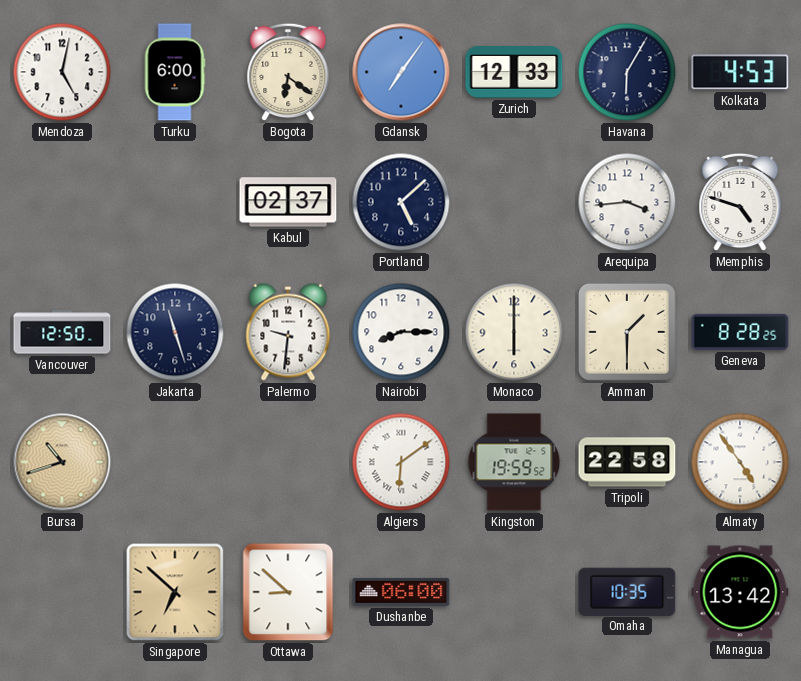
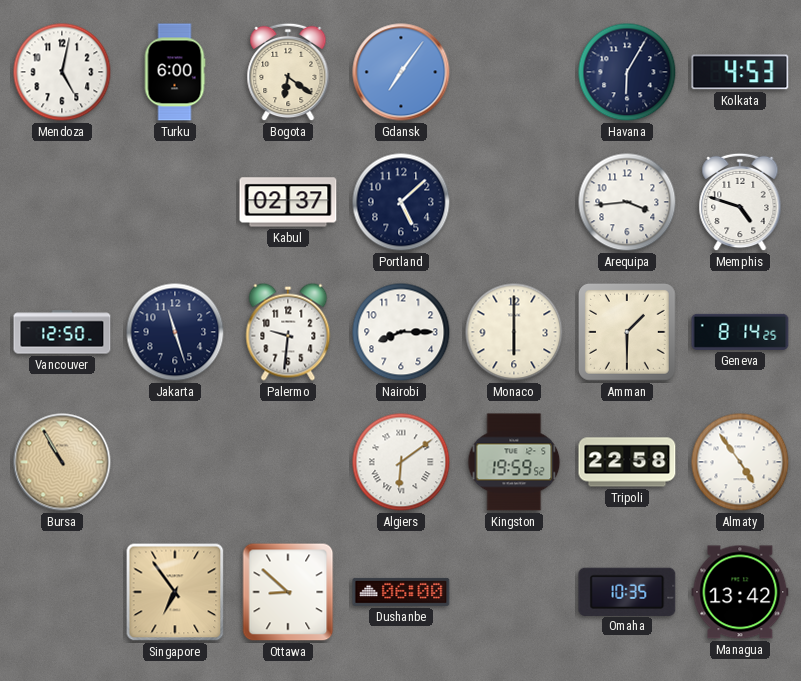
Zurich: 12:33 -> none
Geneva: 8:28 -> 8:14
Bursa: 10:42 -> 10:55
Singapore: 6:52 -> 6:54
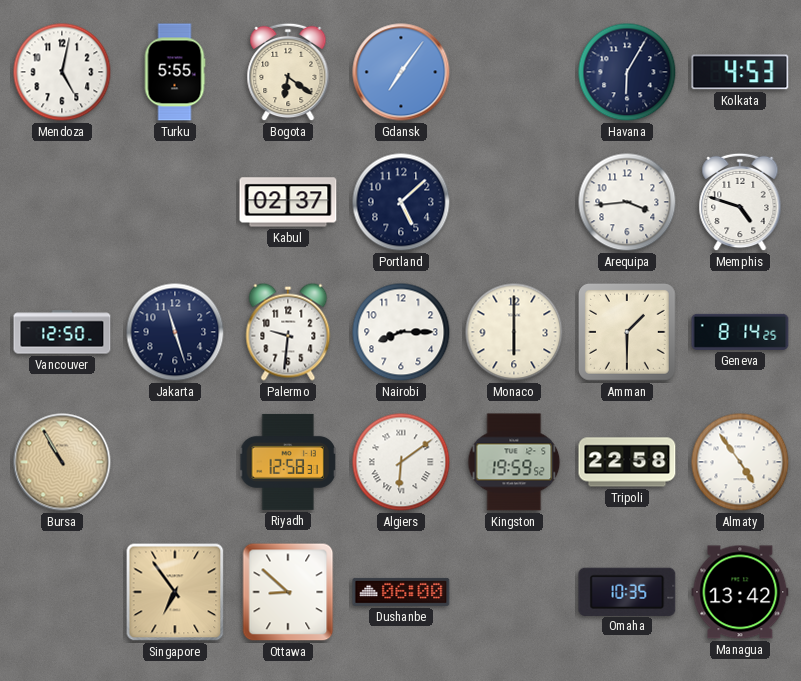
Turku: 6:00 -> 5:55
Riyadh: none -> 12:58
